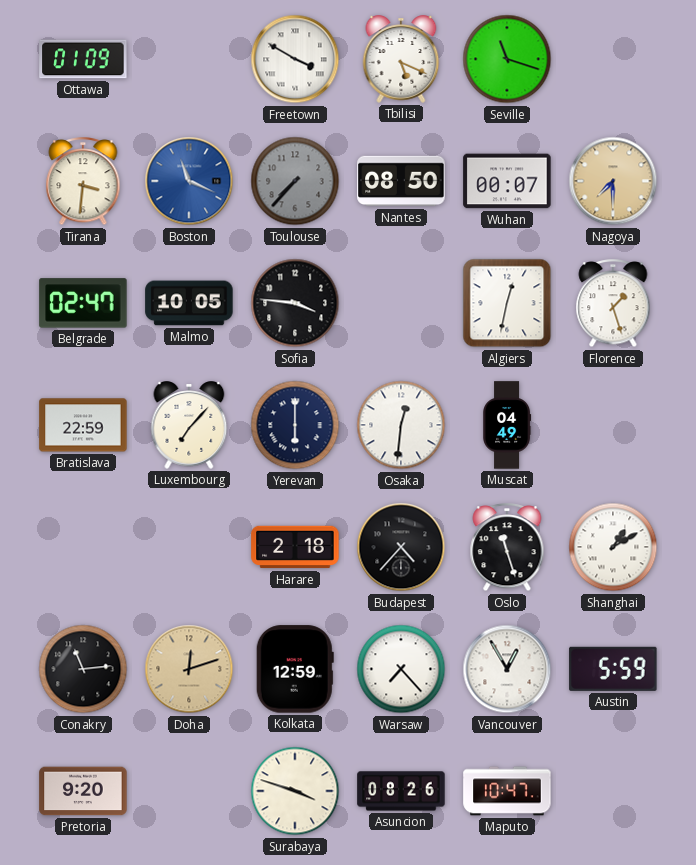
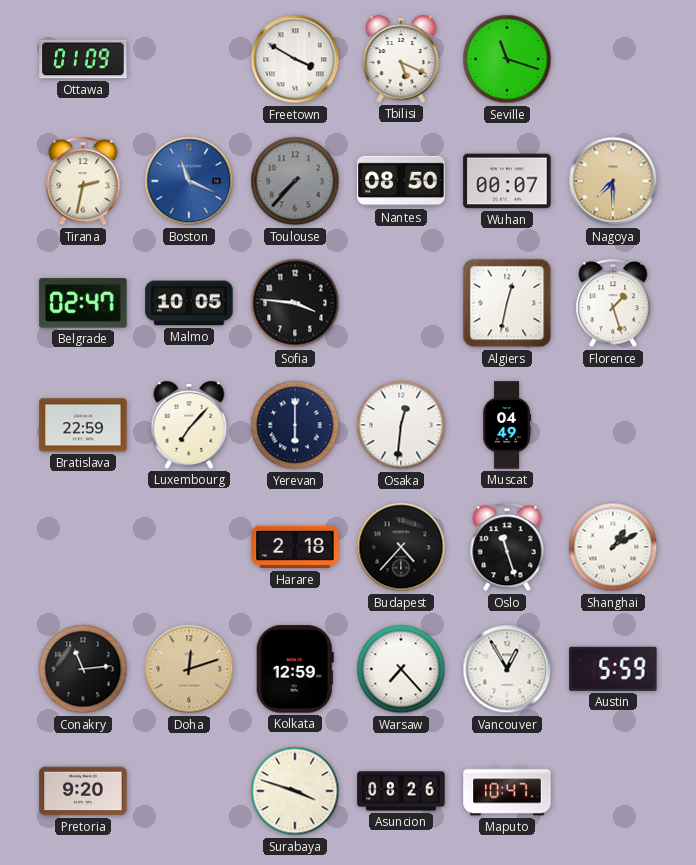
Tirana: 3:31 -> 2:32
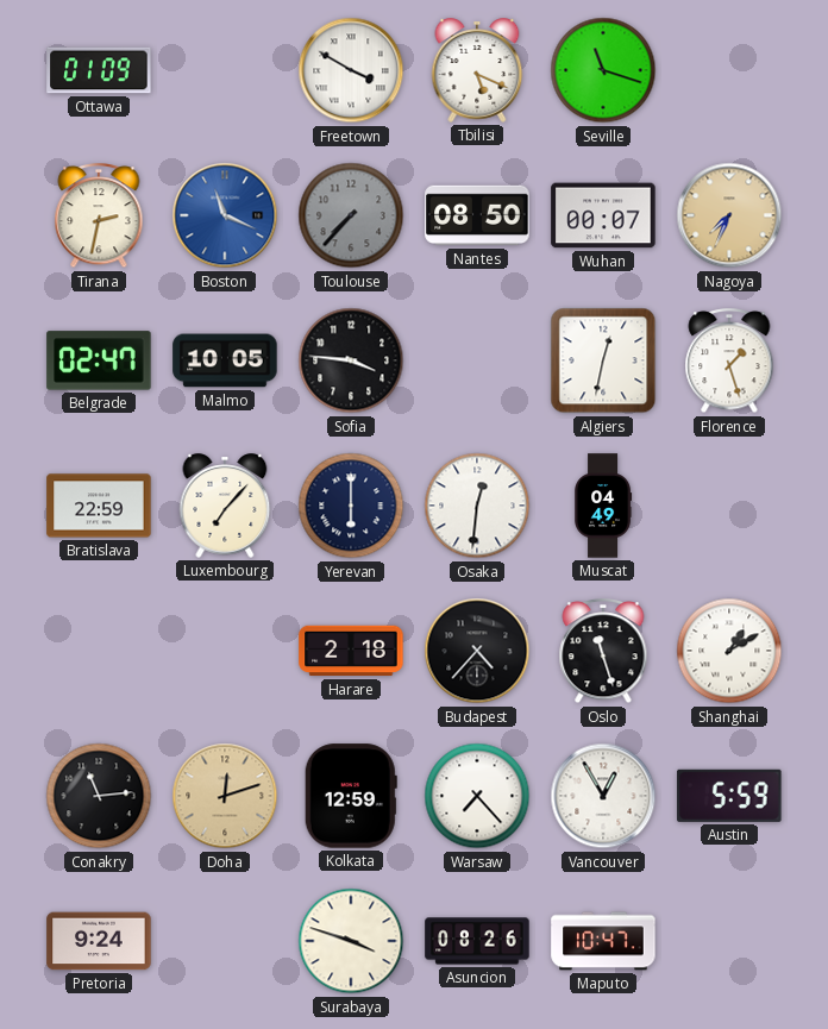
Nagoya: 7:30 -> 7:34
Pretoria: 9:20 -> 9:24
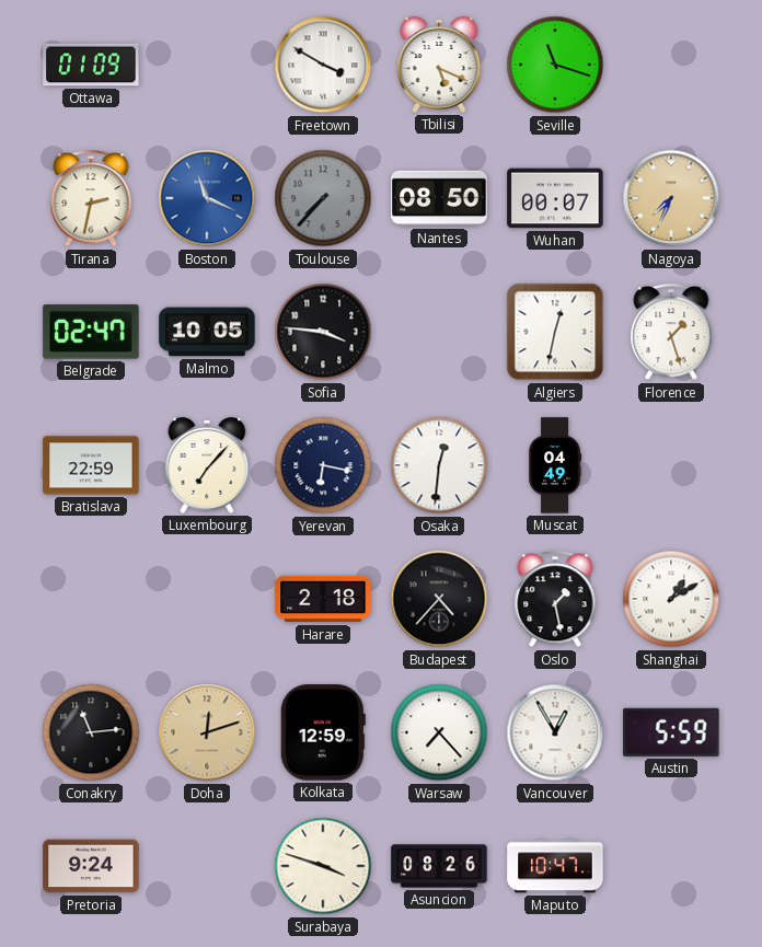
Yerevan: 6:00 -> 6:17
Oslo: 11:27 -> 1:28
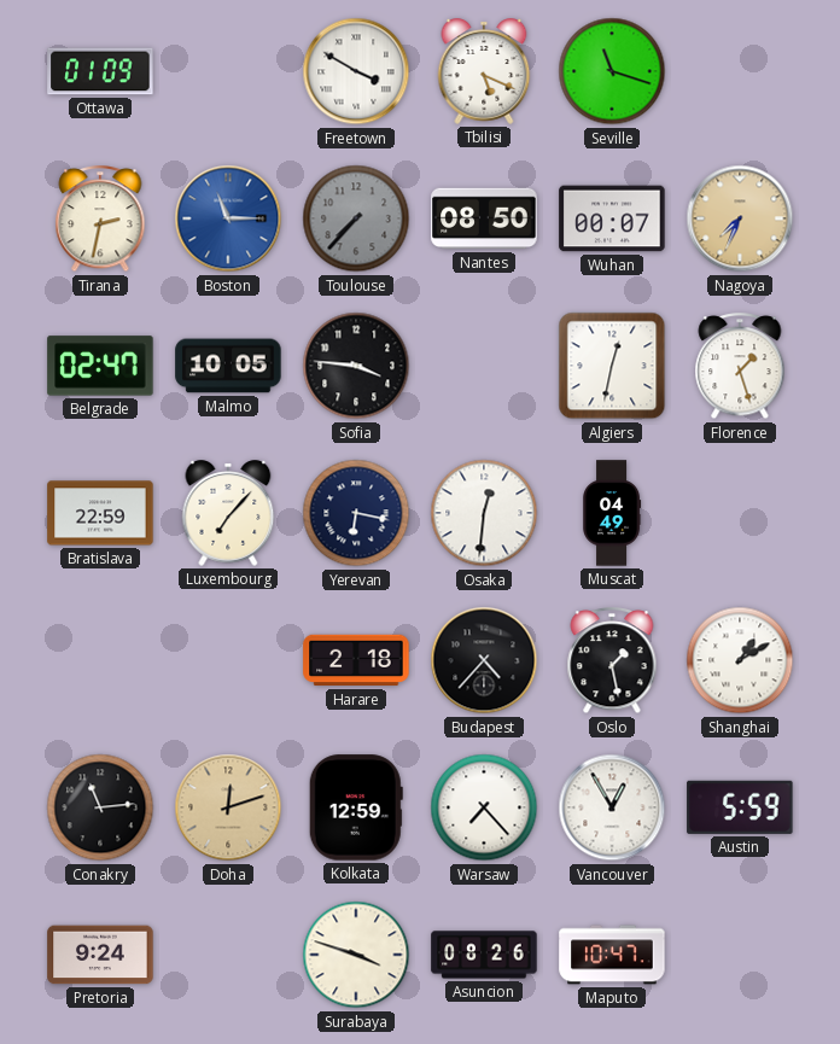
Boston: 11:19 -> 11:15
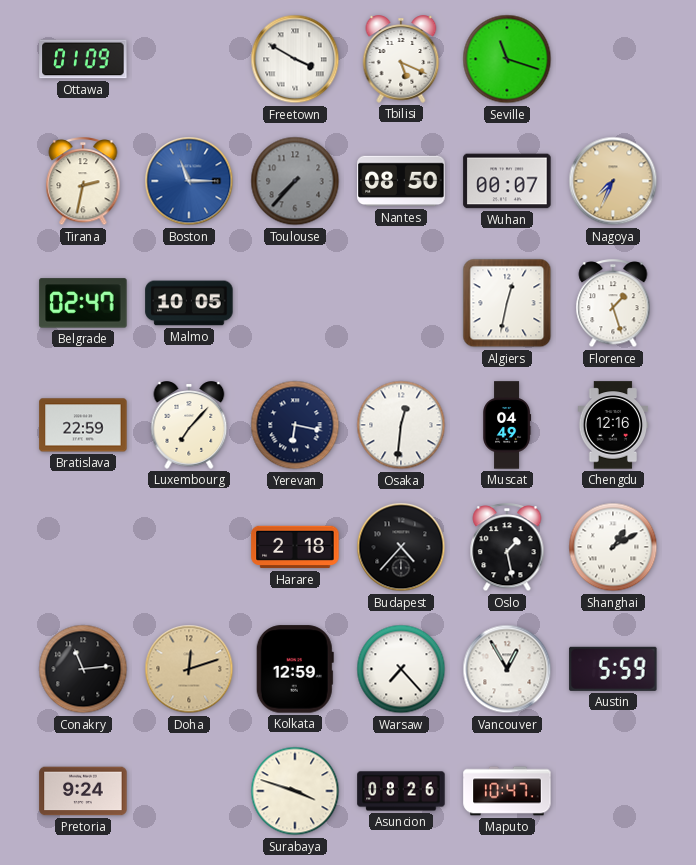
Sofia: 3:46 -> none
Chengdu: none -> 12:16
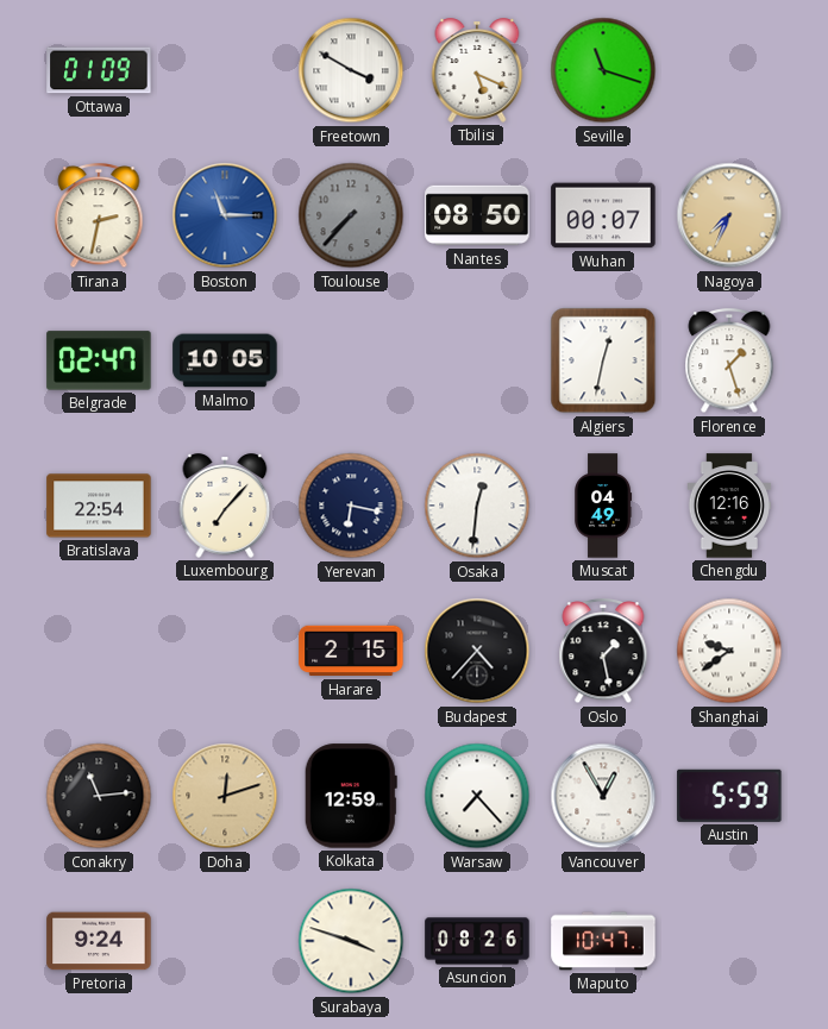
Bratislava: 22:59 -> 22:54
Harare: 2:18 -> 2:15
Shanghai: 1:10 -> 9:39
